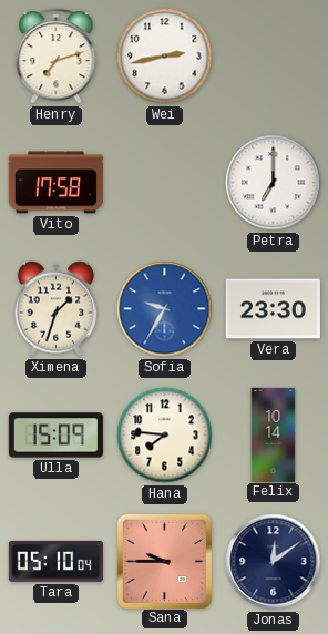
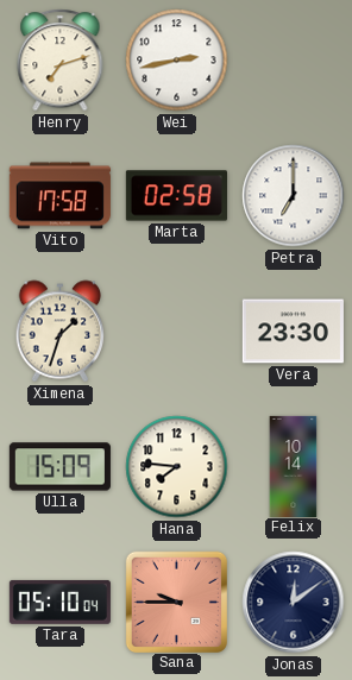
Marta: none -> 02:58
Sofia: 9:35 -> none
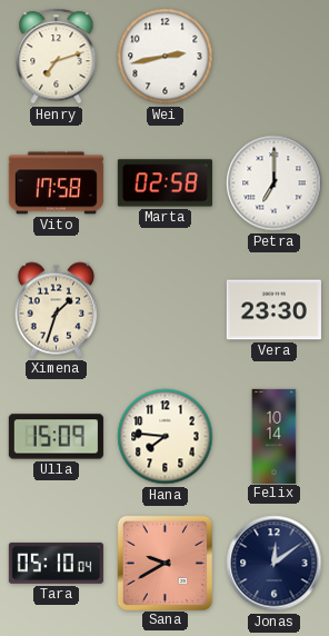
Sana: 9:45 -> 9:40
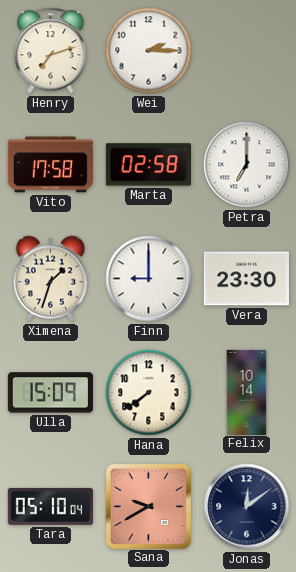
Wei: 2:43 -> 2:15
Finn: none -> 9:00
Hana: 7:46 -> 7:39
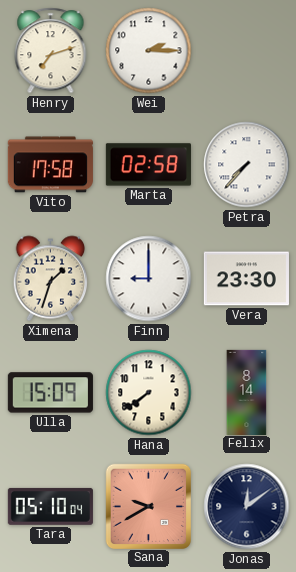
Petra: 7:00 -> 7:37
Felix: 10:14 -> 8:14
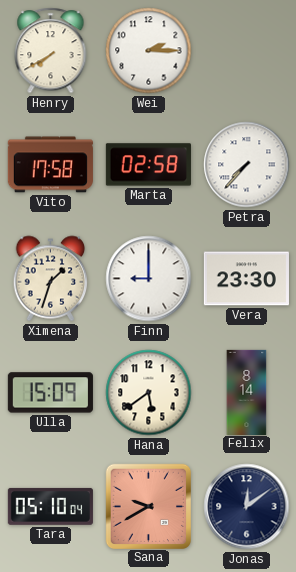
Henry: 7:12 -> 7:40
Hana: 7:39 -> 5:39
